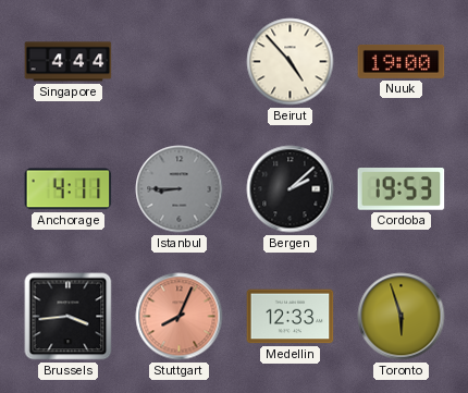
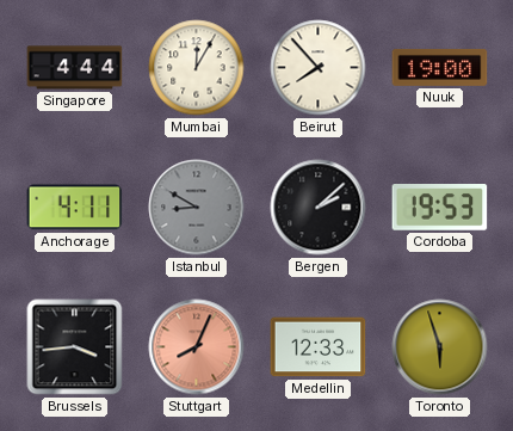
Mumbai: none -> 12:05
Beirut: 4:53 -> 7:53
Istanbul: 8:45 -> 8:50
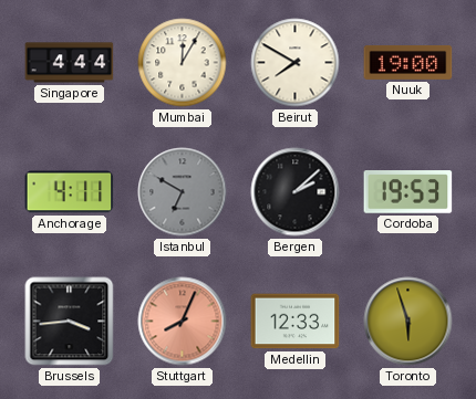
Beirut: 7:53 -> 7:50
Istanbul: 8:50 -> 6:50
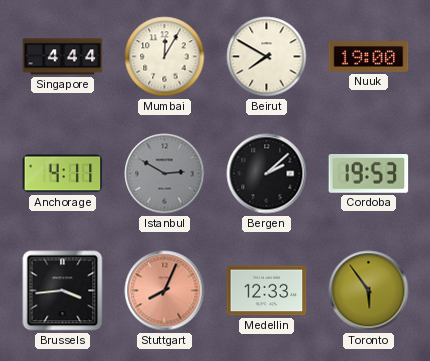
Istanbul: 6:50 -> 2:50
Toronto: 5:57 -> 5:54
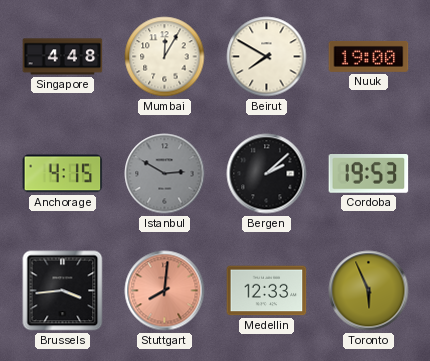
Singapore: 4:44 -> 4:48
Anchorage: 4:11 -> 4:15
Stuttgart: 8:04 -> 8:01
Toronto: 5:54 -> 5:56
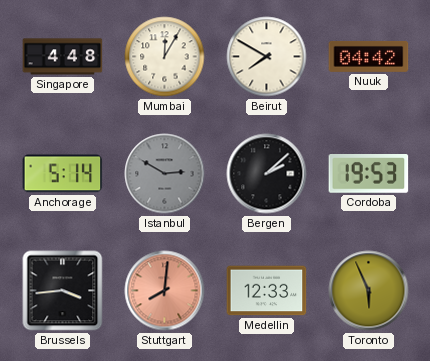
Nuuk: 19:00 -> 04:42
Anchorage: 4:15 -> 5:14
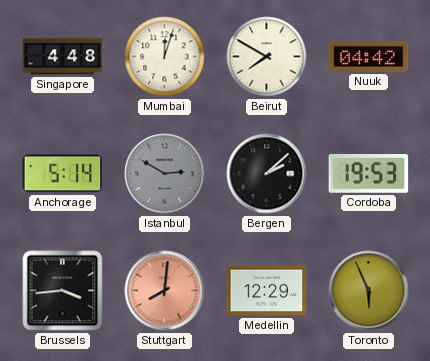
Mumbai: 12:05 -> 12:03
Medellin: 12:33 -> 12:29
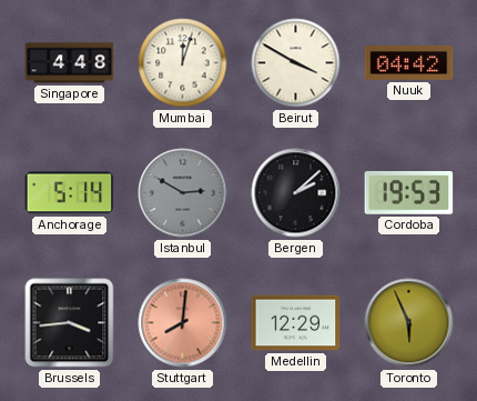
Beirut: 7:50 -> 3:50
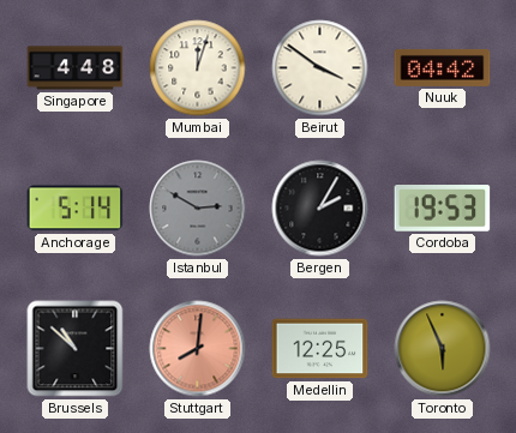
Beirut: 3:50 -> 3:51
Bergen: 2:08 -> 2:05
Brussels: 3:44 -> 10:52
Medellin: 12:29 -> 12:25
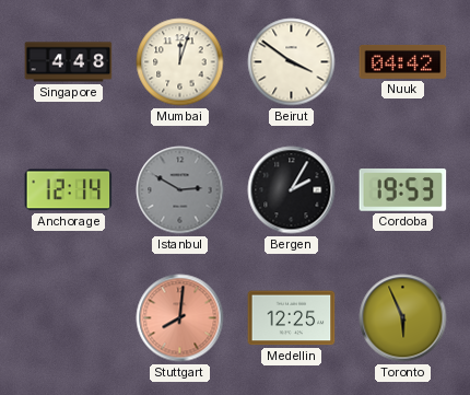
Anchorage: 5:14 -> 12:14
Brussels: 10:52 -> none
